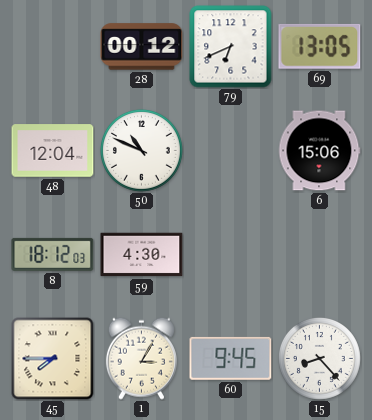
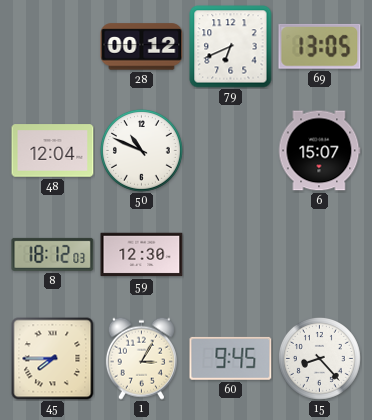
6: 15:06 -> 15:07
59: 4:30 -> 12:30
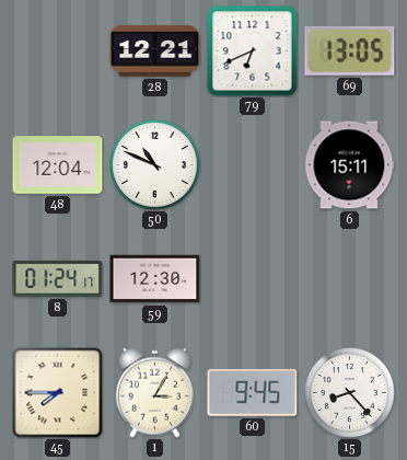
28: 00:12 -> 12:21
6: 15:07 -> 15:11
8: 18:12 -> 01:24
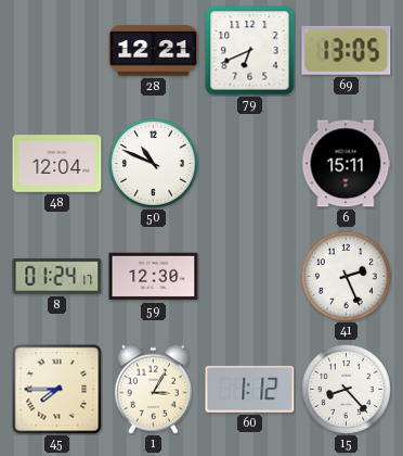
41: none -> 2:26
60: 9:45 -> 1:12
